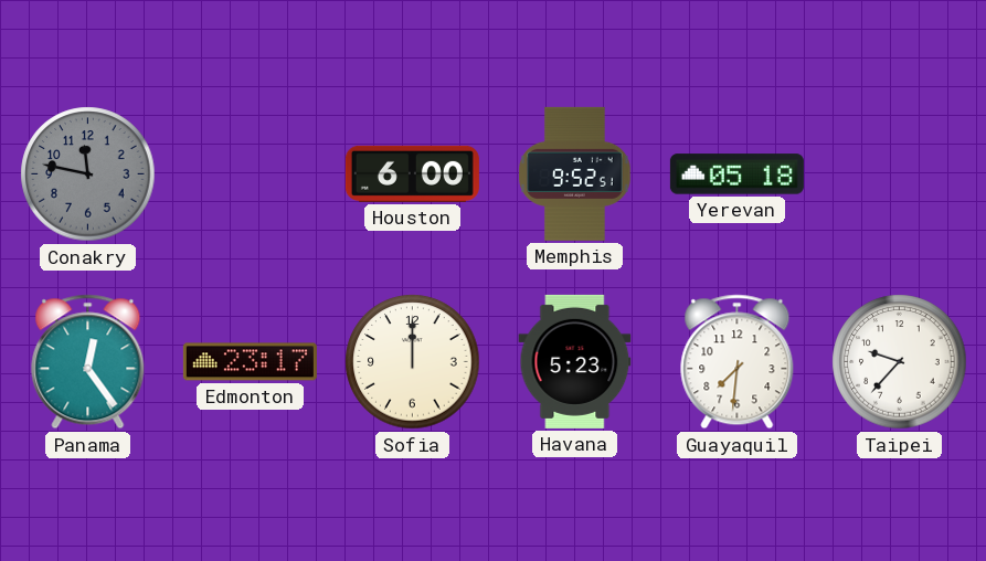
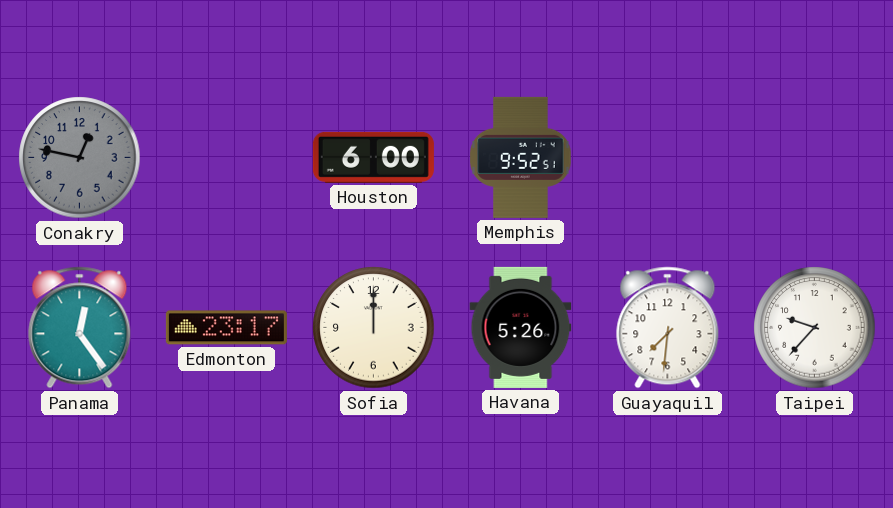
Conakry: 11:47 -> 12:47
Yerevan: 05:18 -> none
Havana: 5:23 -> 5:26
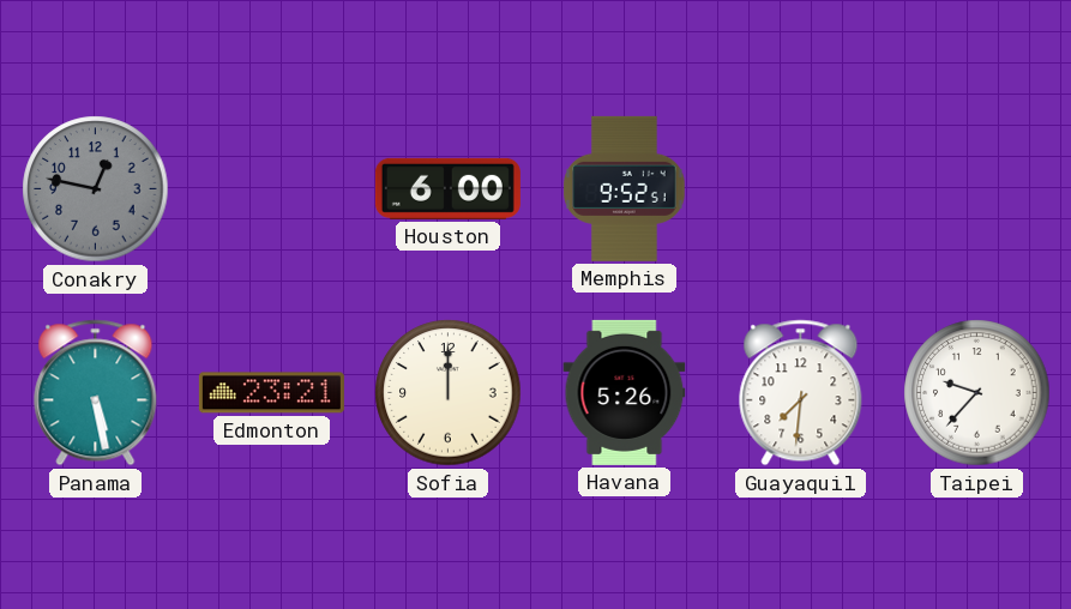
Panama: 12:24 -> 5:28
Edmonton: 23:17 -> 23:21
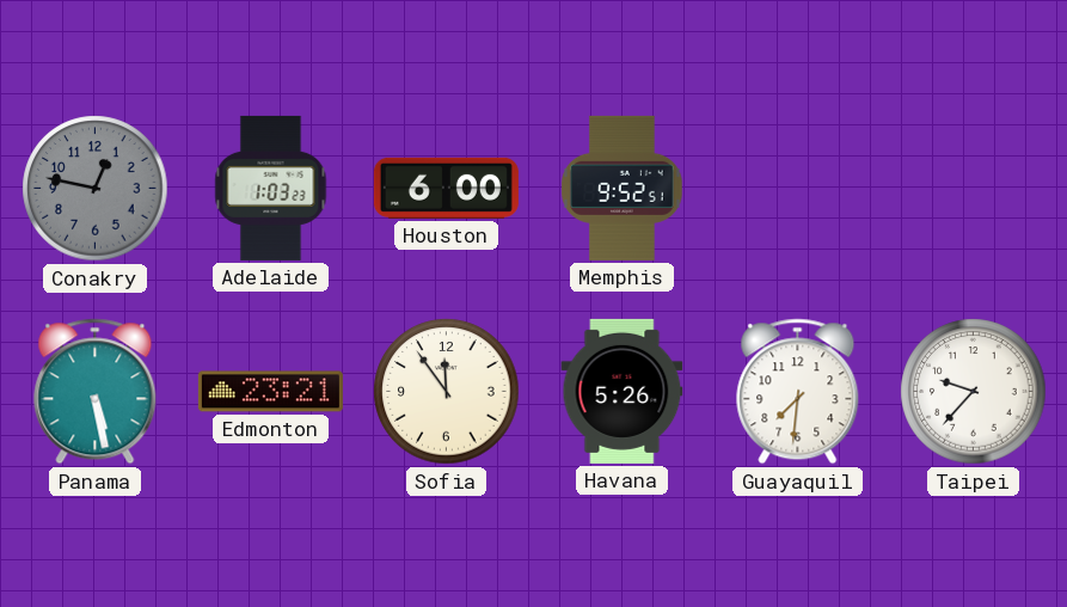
Adelaide: none -> 1:03
Sofia: 12:00 -> 11:54
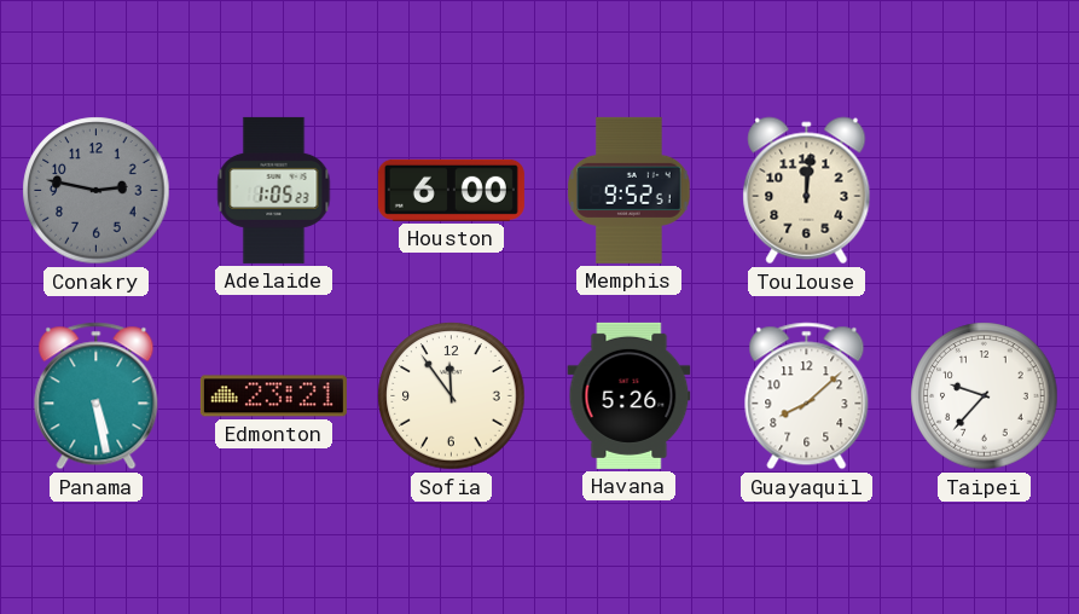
Conakry: 12:47 -> 2:47
Adelaide: 1:03 -> 1:05
Toulouse: none -> 12:01
Guayaquil: 7:31 -> 8:08
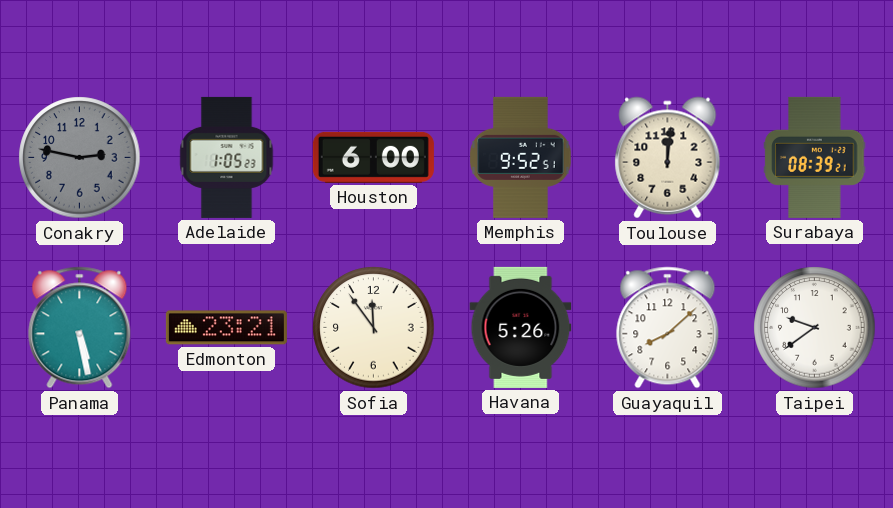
Surabaya: none -> 08:39
Taipei: 9:37 -> 9:39
